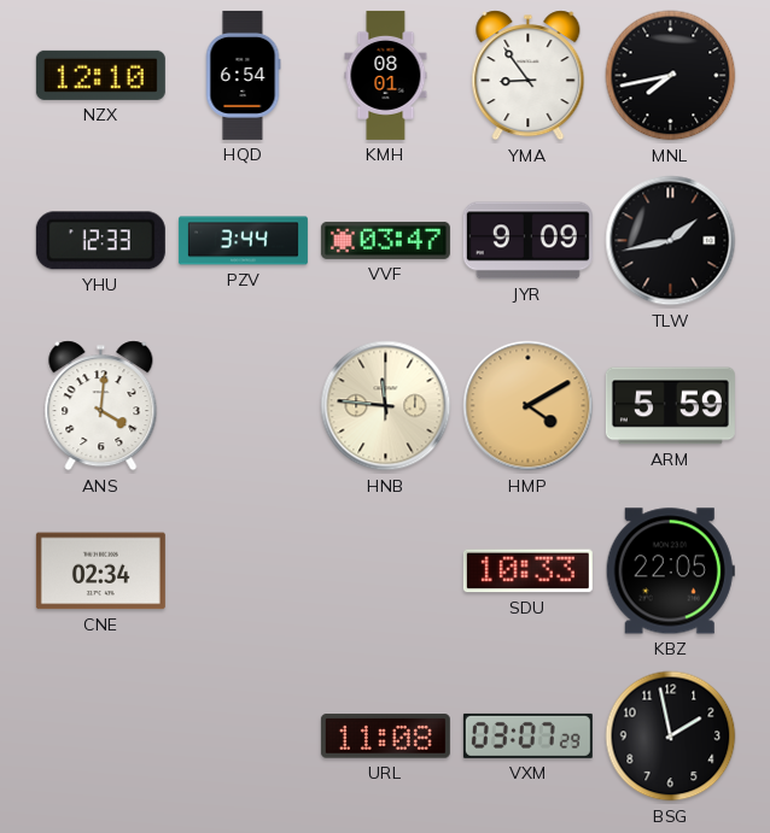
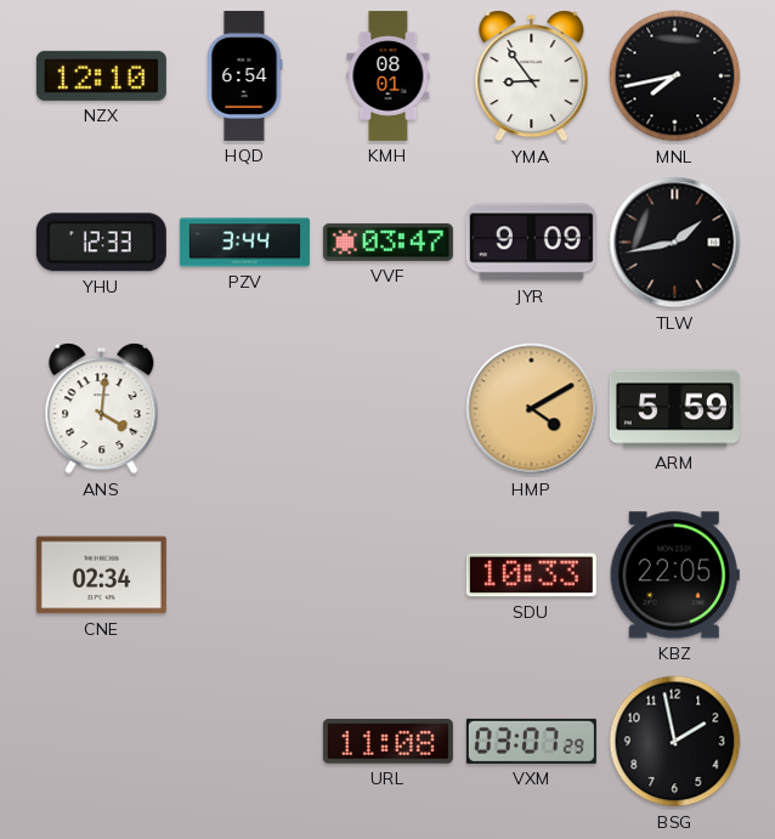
HNB: 11:46 -> none
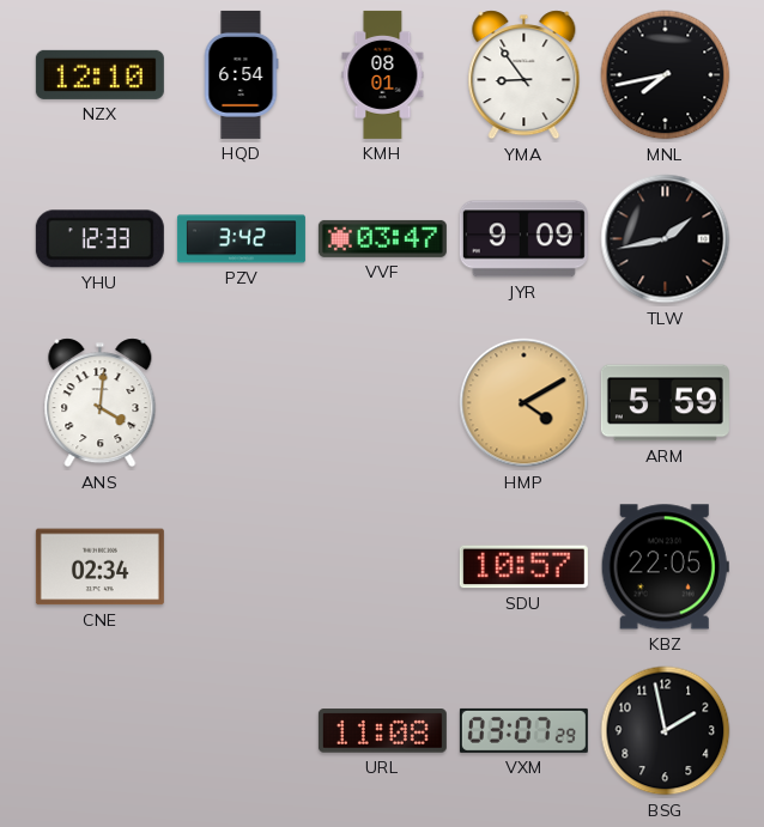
PZV: 3:44 -> 3:42
SDU: 10:33 -> 10:57
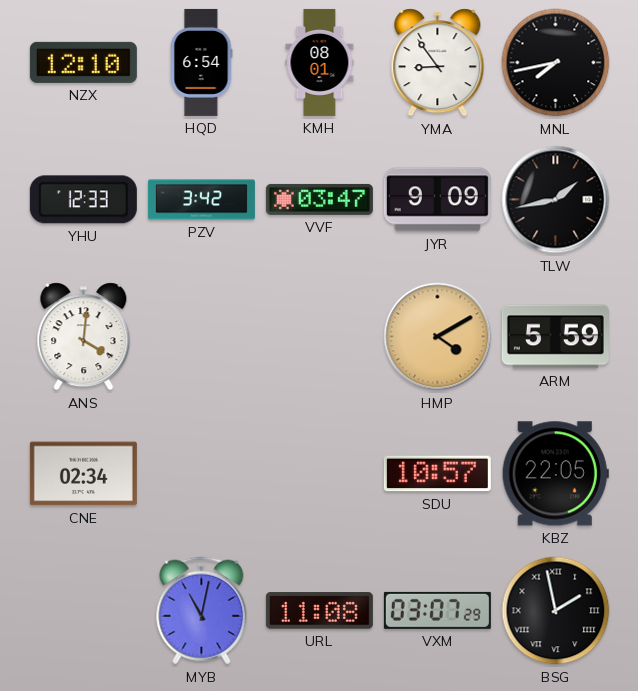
MYB: none -> 11:02
BSG numerals: Arabic -> Roman
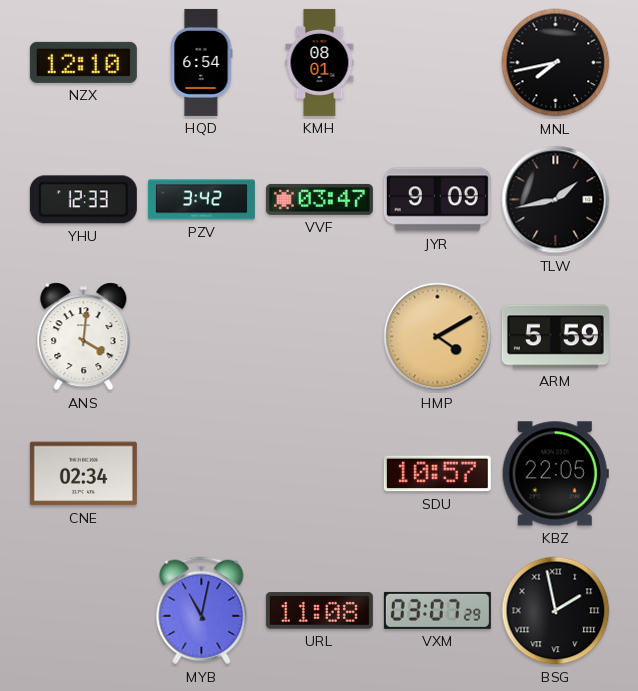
YMA: 8:54 -> none
